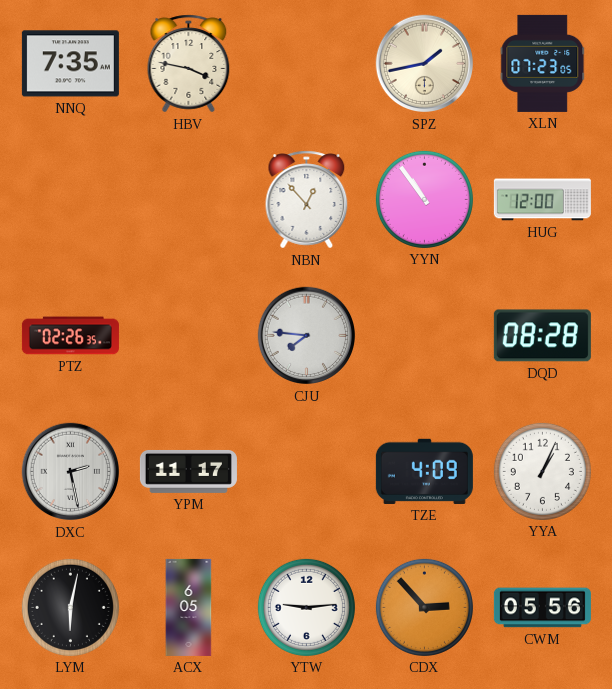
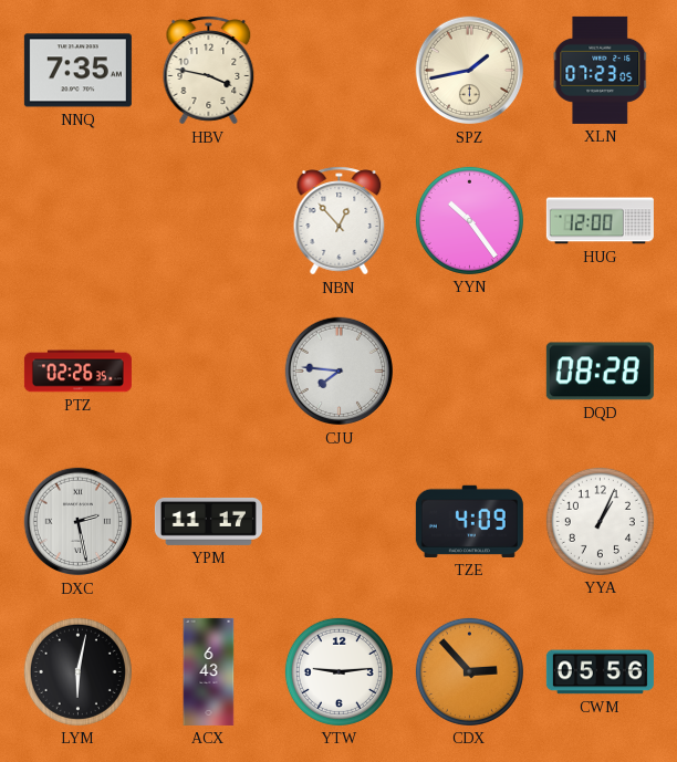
YYN: 10:54 -> 10:24
ACX: 6:05 -> 6:43
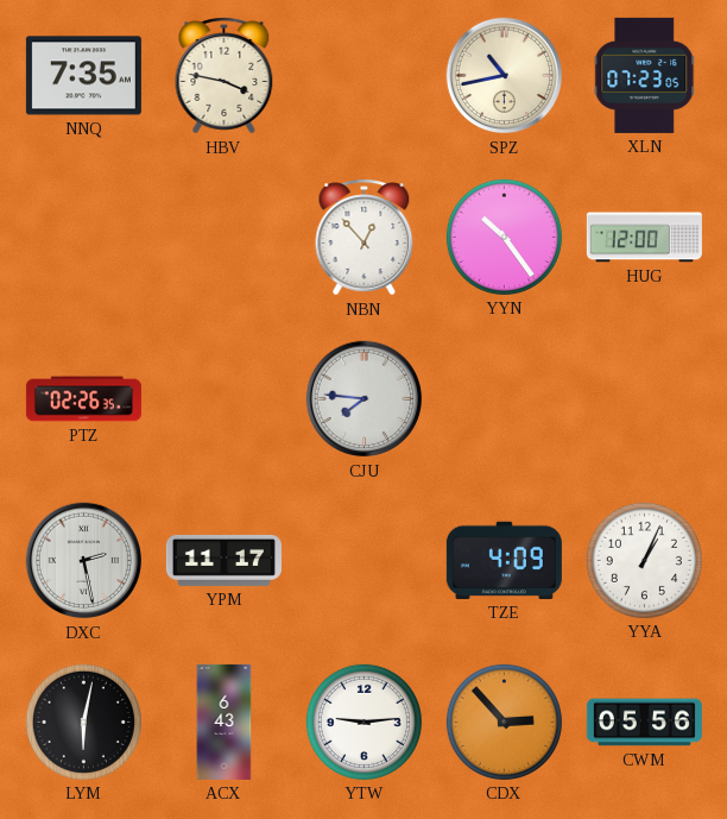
SPZ: 1:43 -> 10:43
DQD: 08:28 -> none
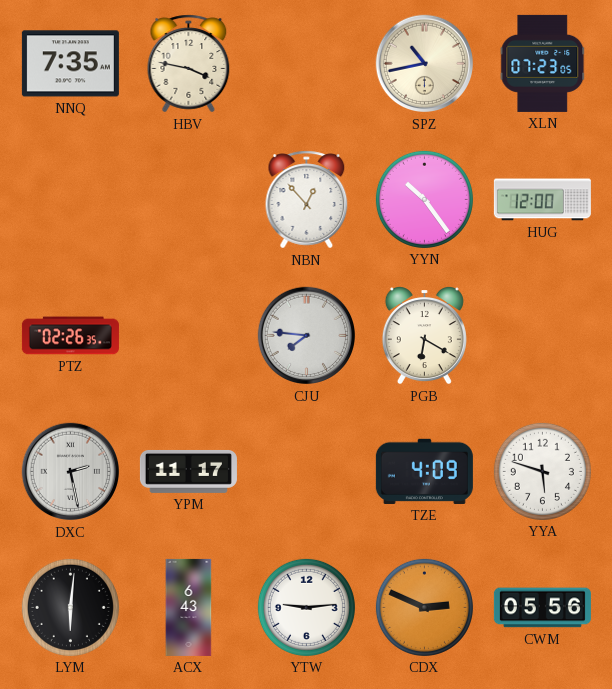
PGB: none -> 6:20
YYA: 1:04 -> 5:48
LYM: 6:02 -> 6:01
CDX: 2:53 -> 2:49
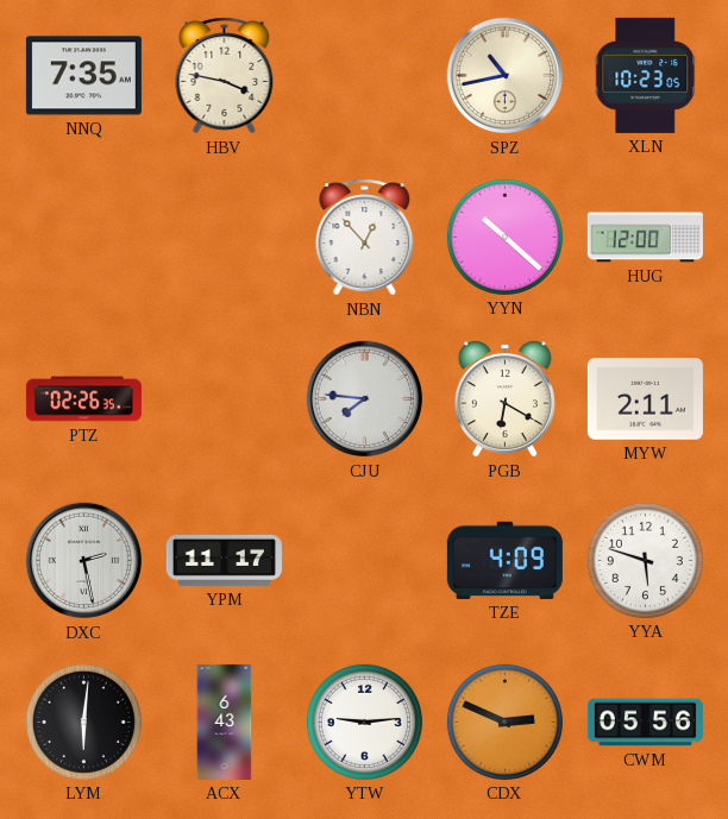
XLN: 07:23 -> 10:23
YYN: 10:24 -> 10:22
MYW: none -> 2:11
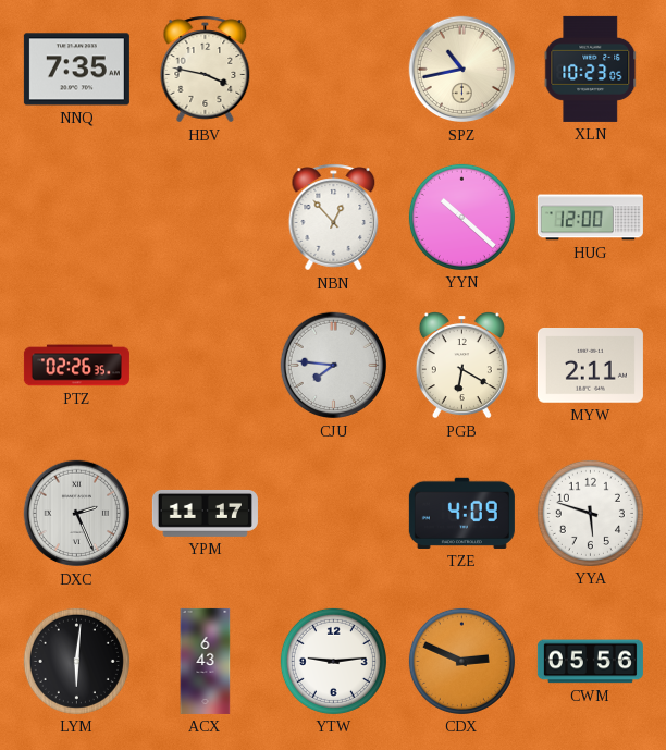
DXC: 2:28 -> 2:26
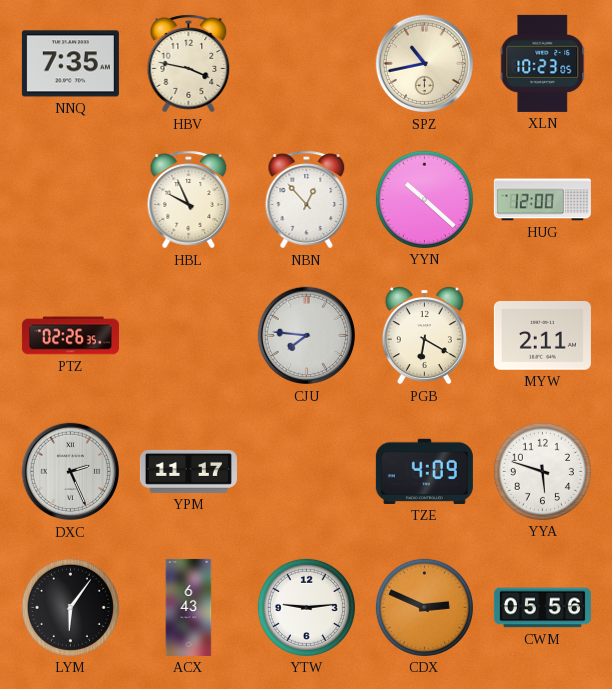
HBL: none -> 9:56
LYM: 6:01 -> 6:06
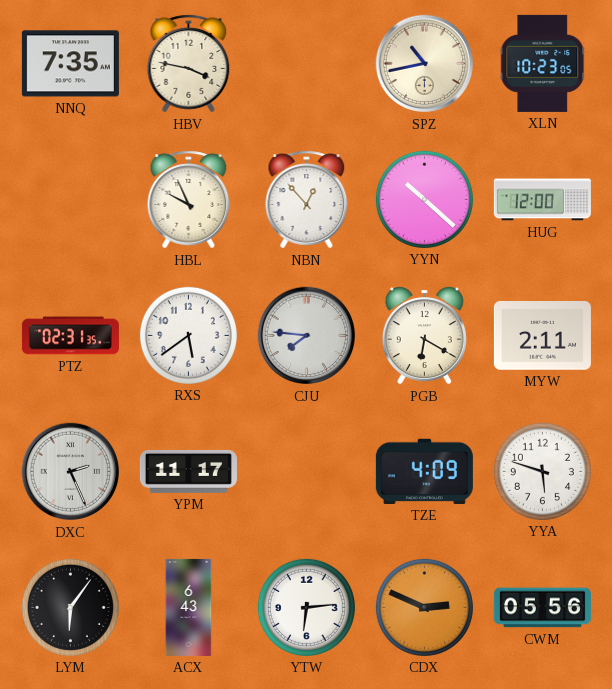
PTZ: 02:26 -> 02:31
RXS: none -> 5:39
YTW: 9:14 -> 6:14
